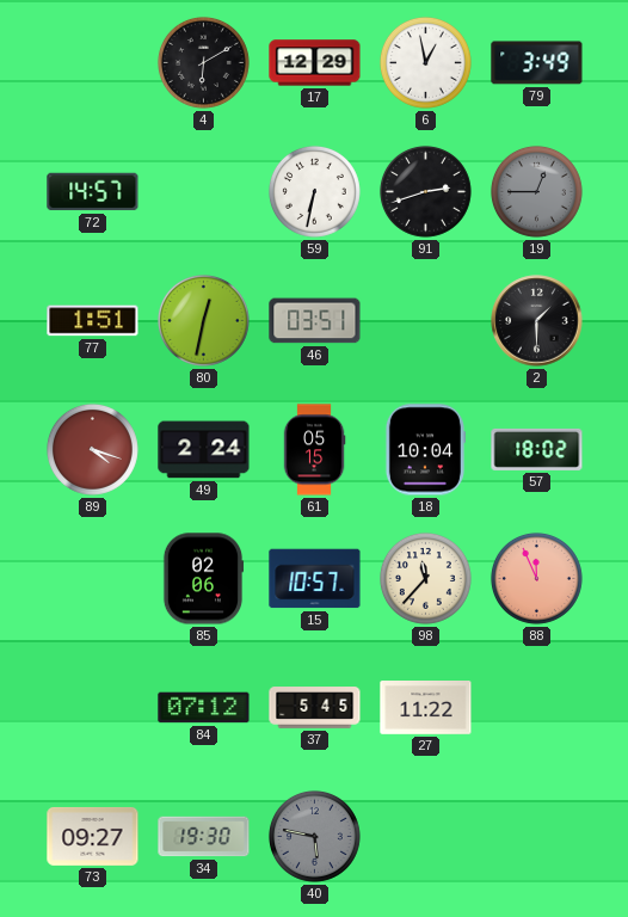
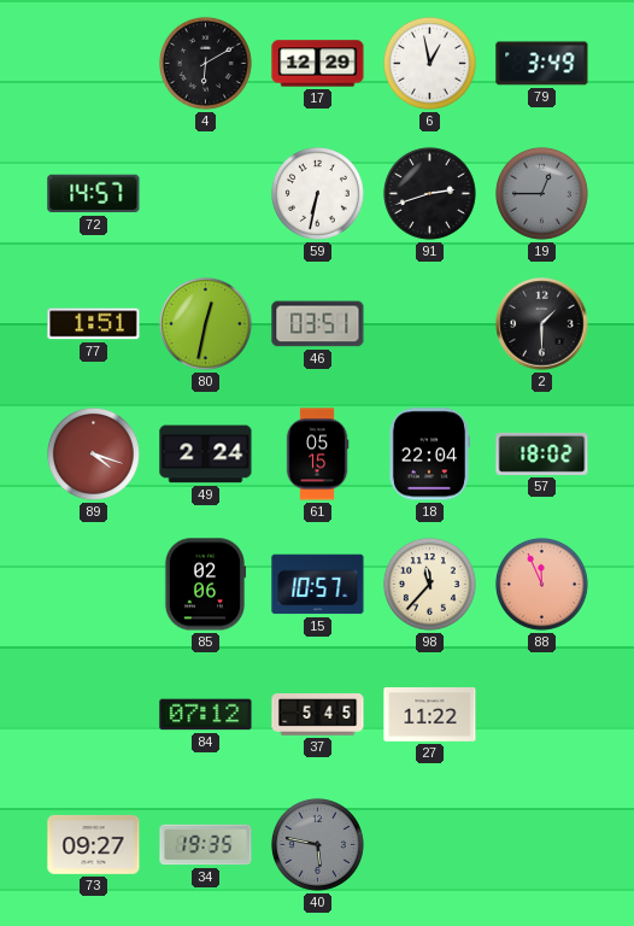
18: 10:04 -> 22:04
34: 19:30 -> 19:35
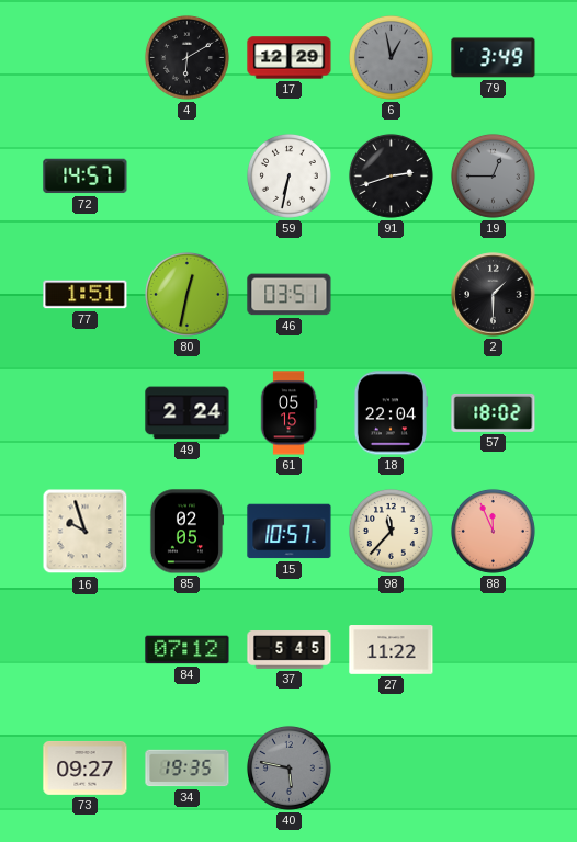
6 dial: white -> grey
89: 4:18 -> none
16: none -> 9:57
85: 02:06 -> 02:05
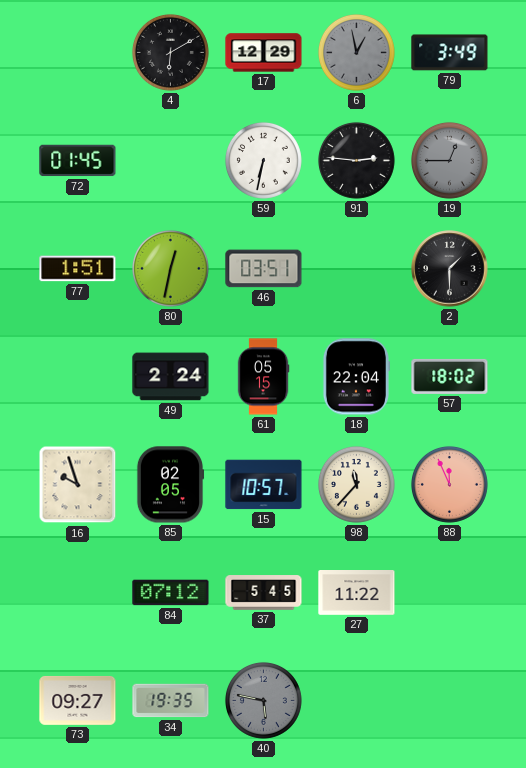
72: 14:57 -> 01:45
91: 2:42 -> 2:46
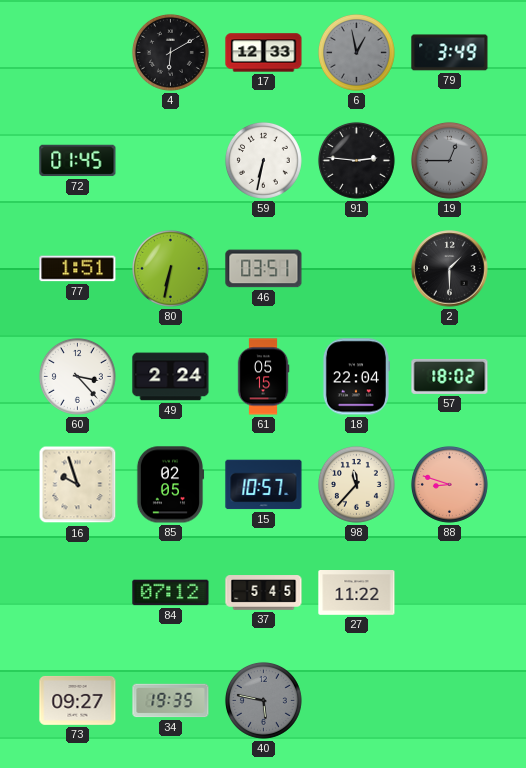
17: 12:29 -> 12:33
80: 12:32 -> 6:32
60: none -> 3:23
88: 11:56 -> 8:48
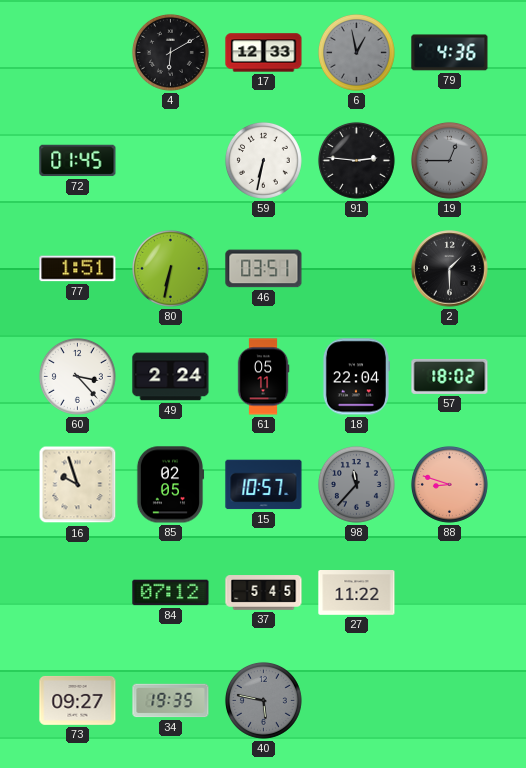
79: 3:49 -> 4:36
61: 05:15 -> 05:11
98 dial: cream -> grey
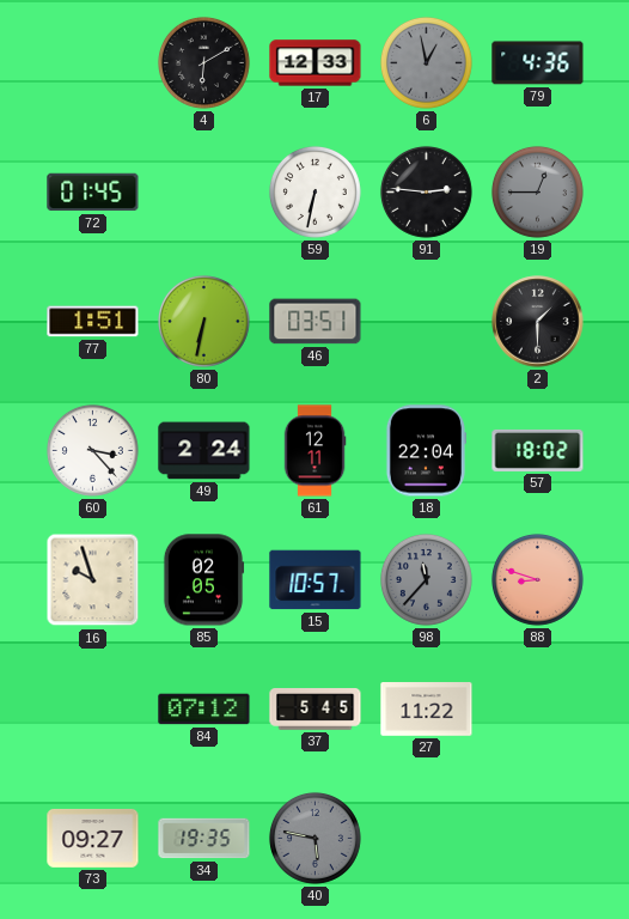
61: 05:11 -> 12:11
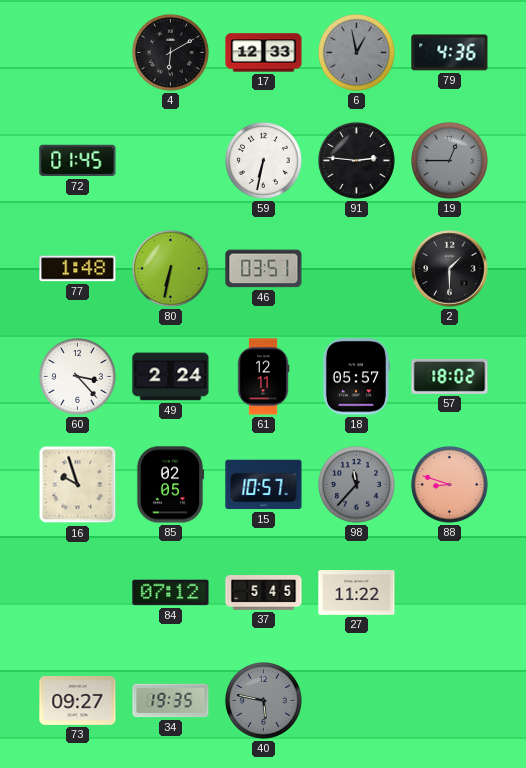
77: 1:51 -> 1:48
18: 22:04 -> 05:57
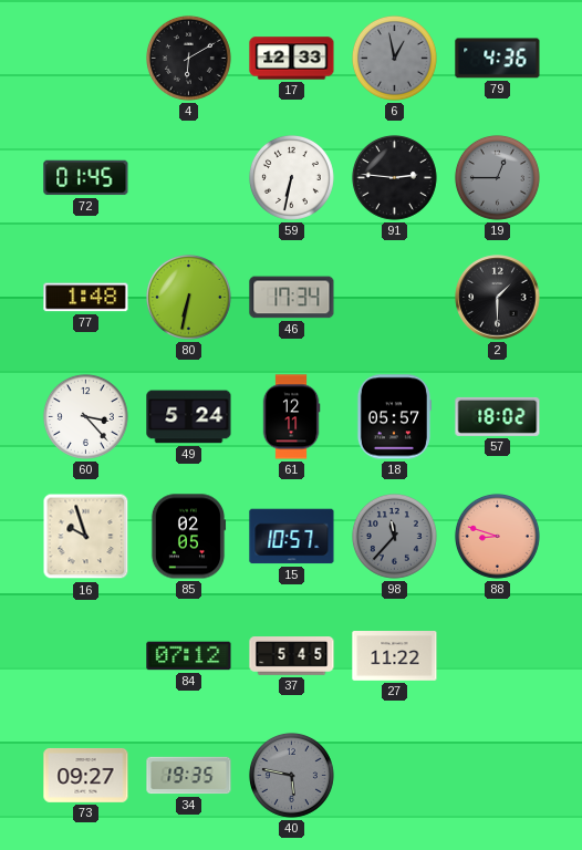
46: 03:51 -> 17:34
49: 2:24 -> 5:24
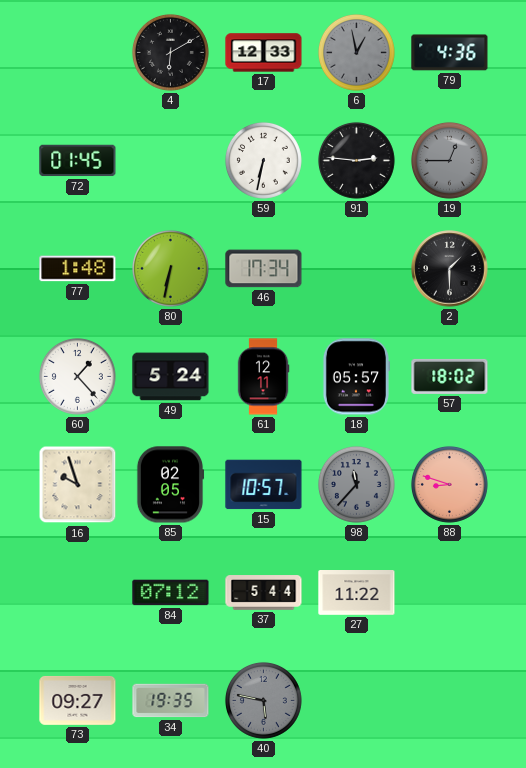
60: 3:23 -> 1:23
37: 5:45 -> 5:44
